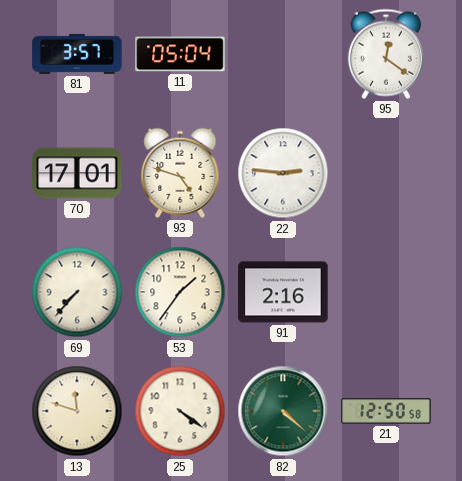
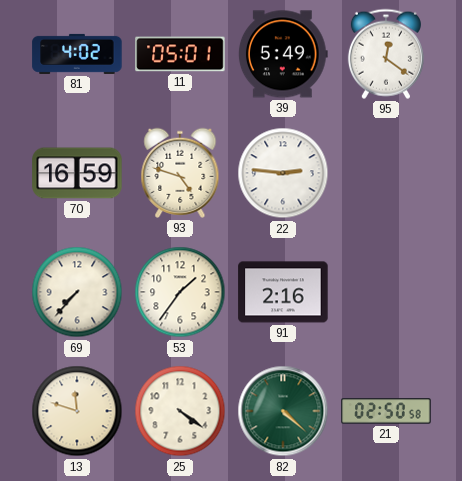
81: 3:57 -> 4:02
11: 05:04 -> 05:01
39: none -> 5:49
70: 17:01 -> 16:59
21: 12:50 -> 02:50
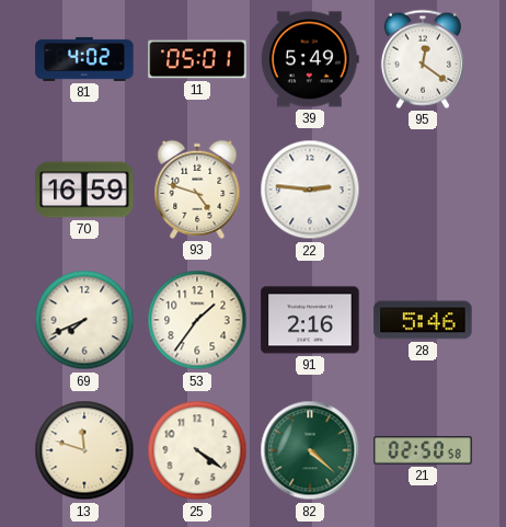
69: 7:37 -> 7:41
28: none -> 5:46
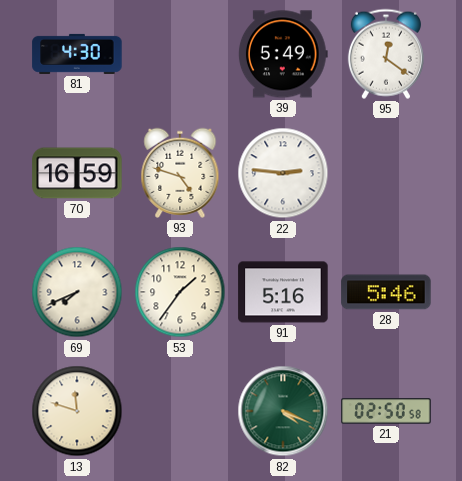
81: 4:02 -> 4:30
11: 05:01 -> none
91: 2:16 -> 5:16
25: 4:21 -> none
82: 4:22 -> 4:19
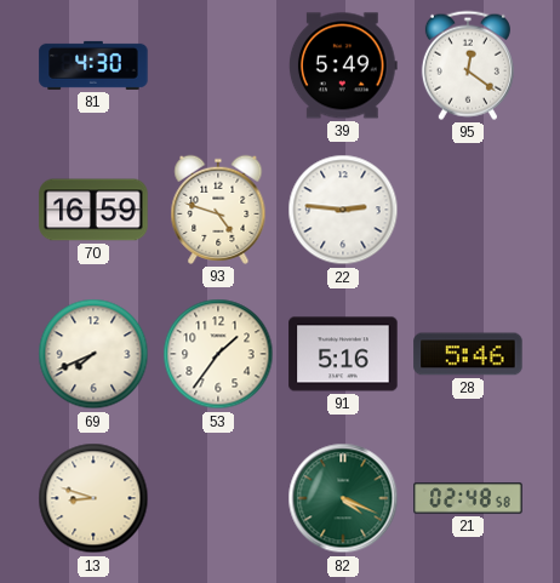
13: 11:48 -> 8:48
21: 02:50 -> 02:48
